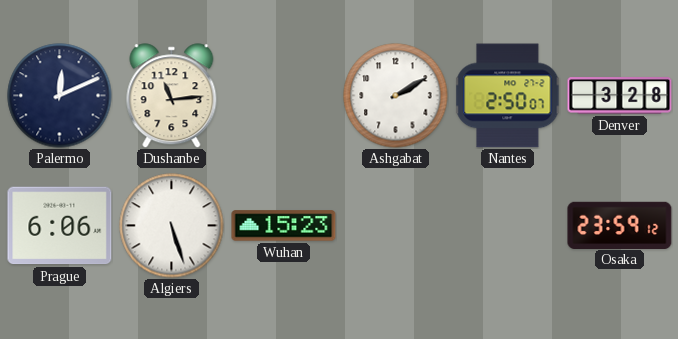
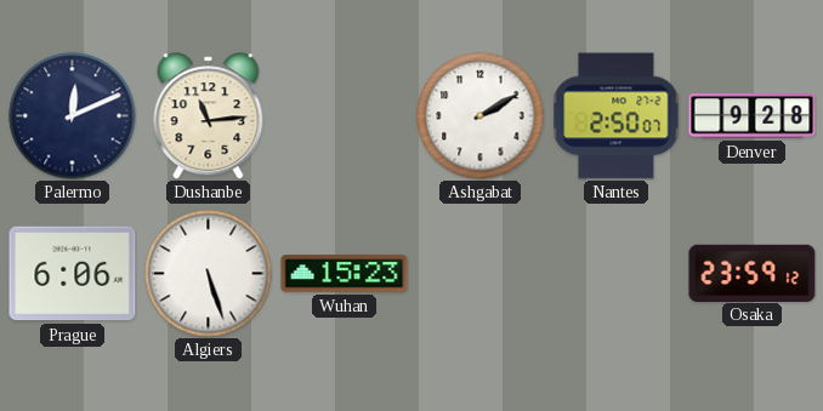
Denver: 3:28 -> 9:28
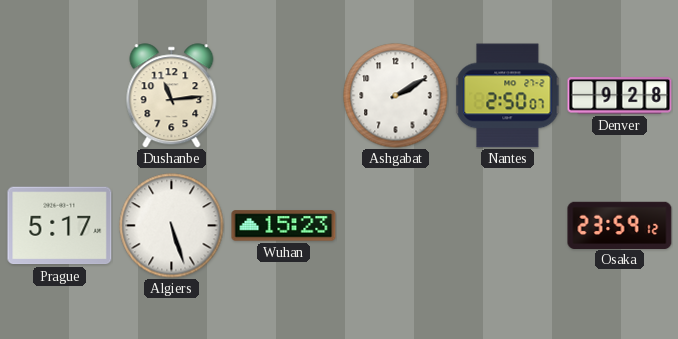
Palermo: 12:11 -> none
Prague: 6:06 -> 5:17
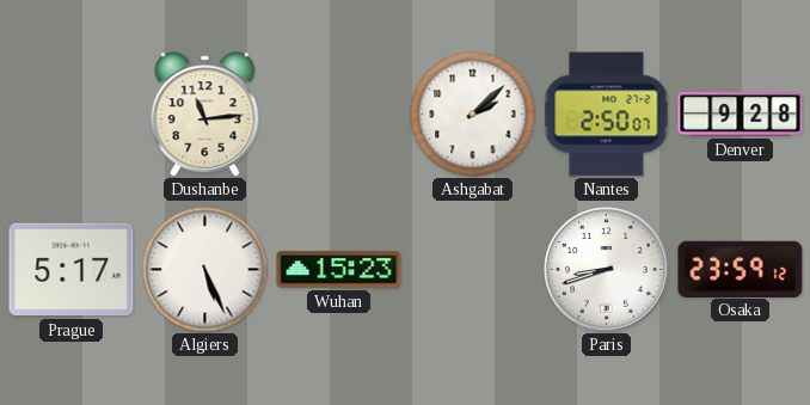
Ashgabat: 2:10 -> 2:08
Algiers: 5:27 -> 5:26
Paris: none -> 8:42
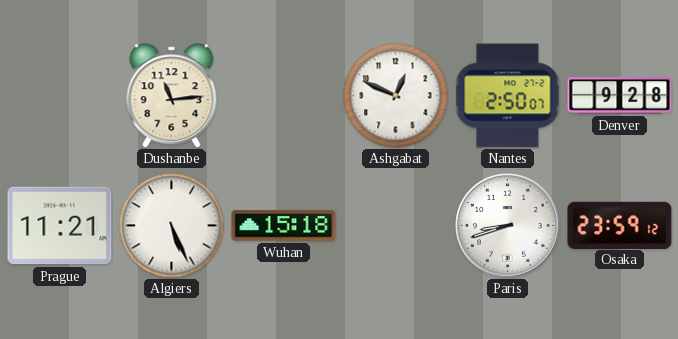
Ashgabat: 2:08 -> 12:49
Prague: 5:17 -> 11:21
Wuhan: 15:23 -> 15:18
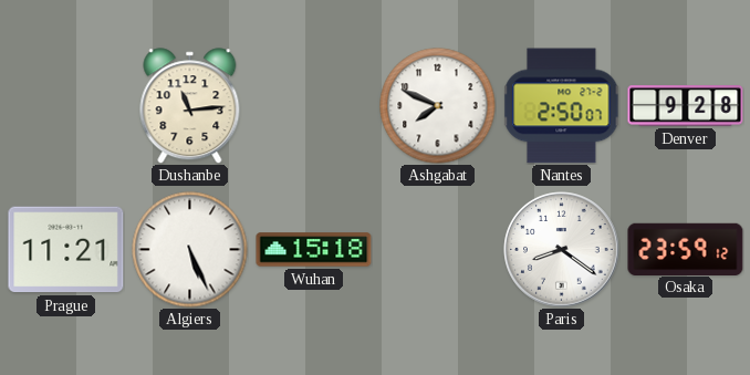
Ashgabat: 12:49 -> 7:49
Paris: 8:42 -> 8:21
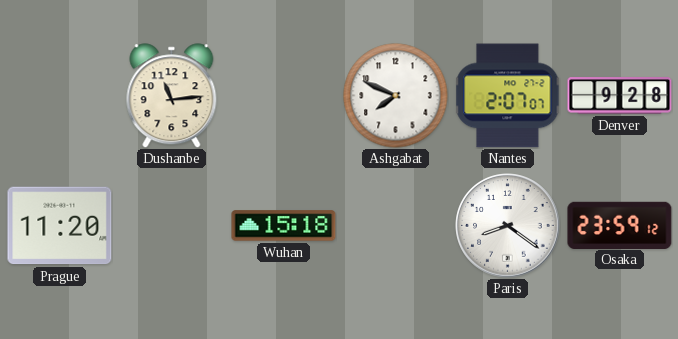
Nantes: 2:50 -> 2:07
Prague: 11:21 -> 11:20
Algiers: 5:26 -> none
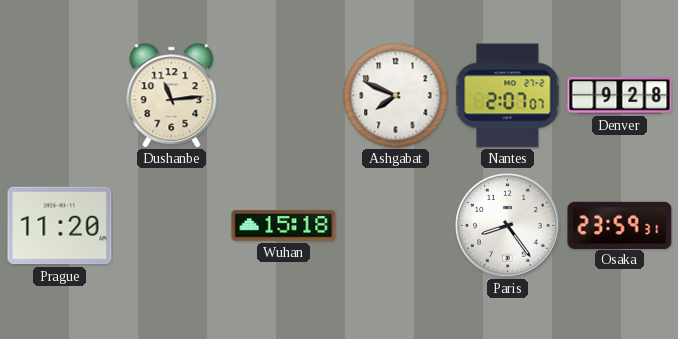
Paris: 8:21 -> 8:24
Osaka: 23:59:12 -> 23:59:31
